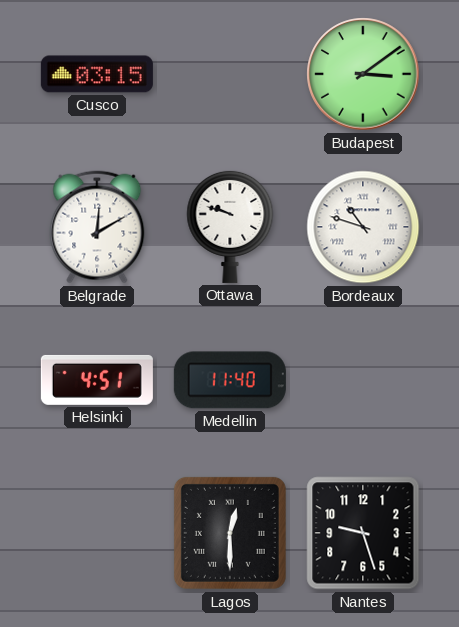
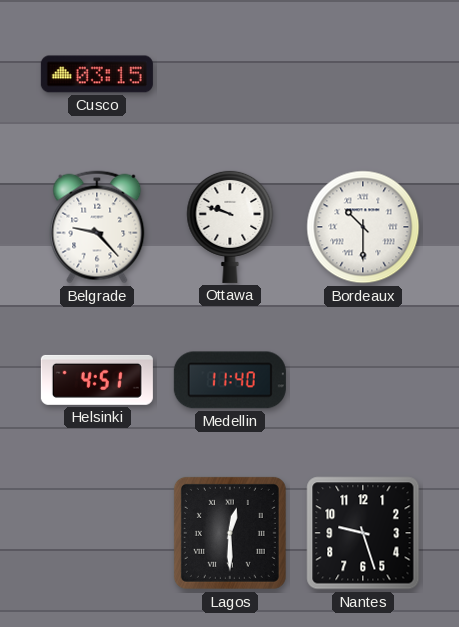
Budapest: 3:09 -> none
Belgrade: 12:10 -> 9:23
Bordeaux: 10:48 -> 10:30
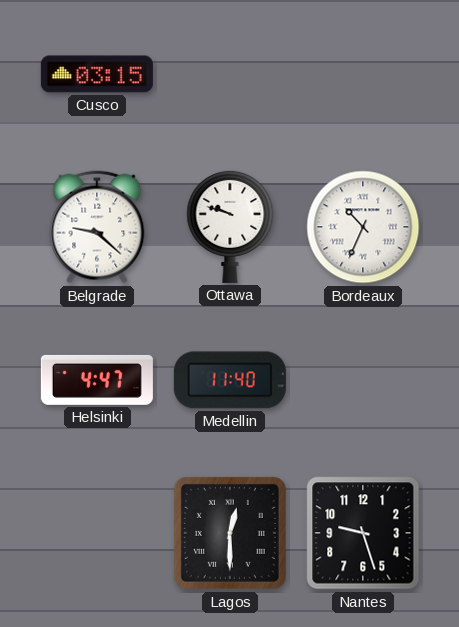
Belgrade: 9:23 -> 9:22
Bordeaux: 10:30 -> 10:34
Helsinki: 4:51 -> 4:47
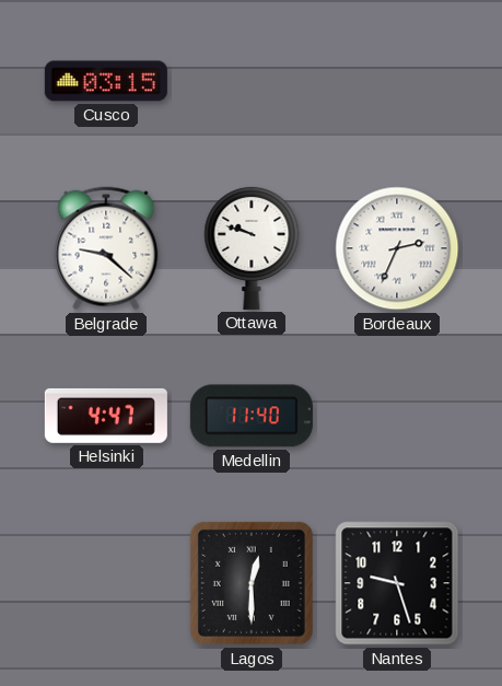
Bordeaux: 10:34 -> 2:34
